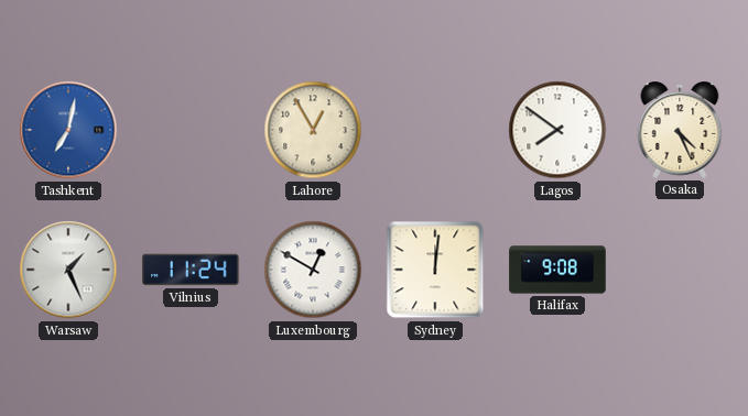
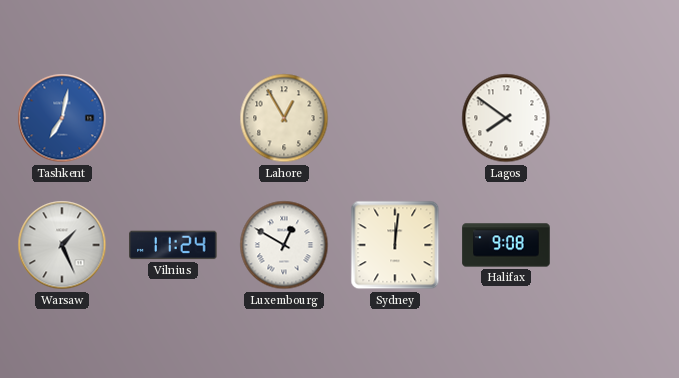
Osaka: 4:26 -> none
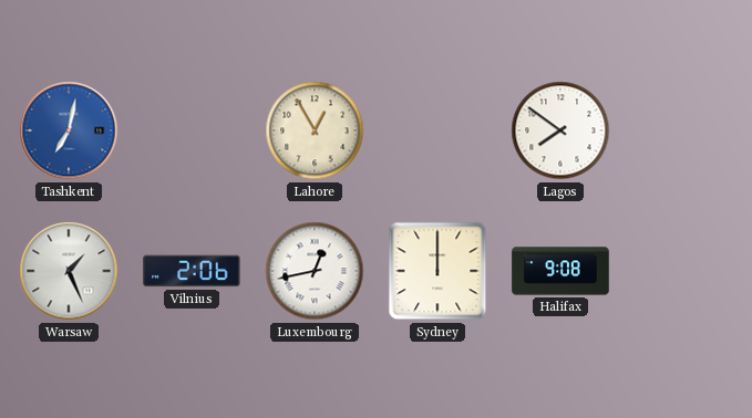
Vilnius: 11:24 -> 2:06
Luxembourg: 12:50 -> 12:43
Sydney: 12:01 -> 12:00
